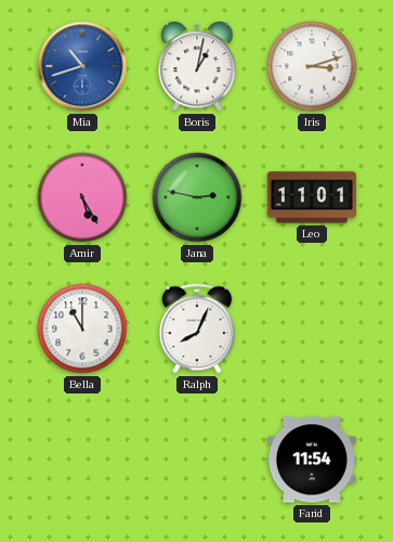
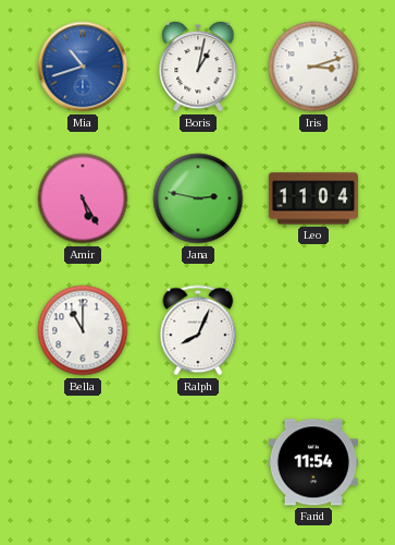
Leo: 11:01 -> 11:04
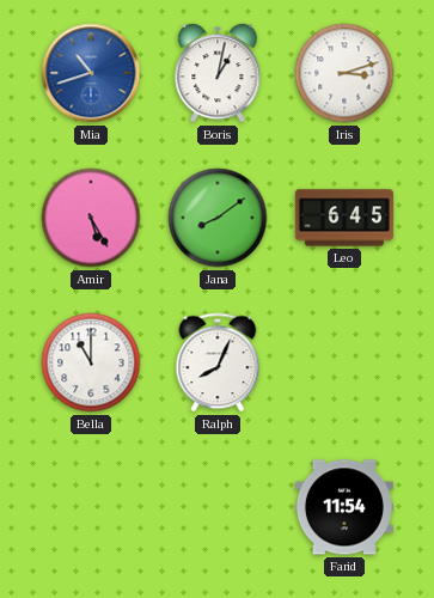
Jana: 2:47 -> 8:09
Leo: 11:04 -> 6:45
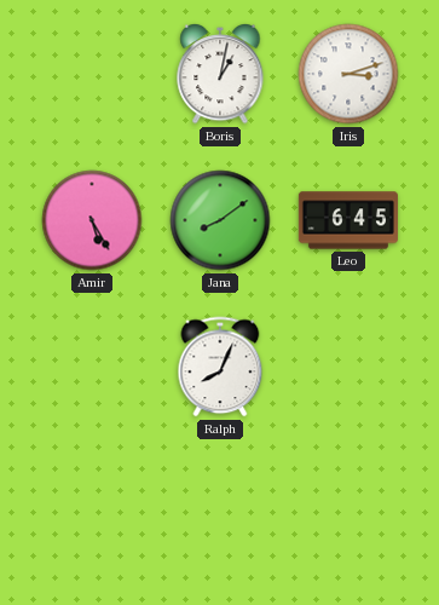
Mia: 10:42 -> none
Bella: 11:00 -> none
Farid: 11:54 -> none
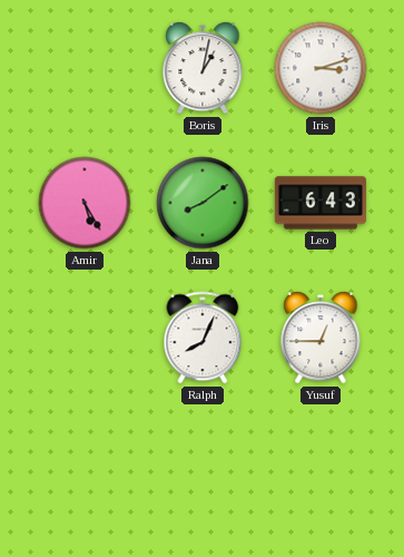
Leo: 6:45 -> 6:43
Yusuf: none -> 12:45
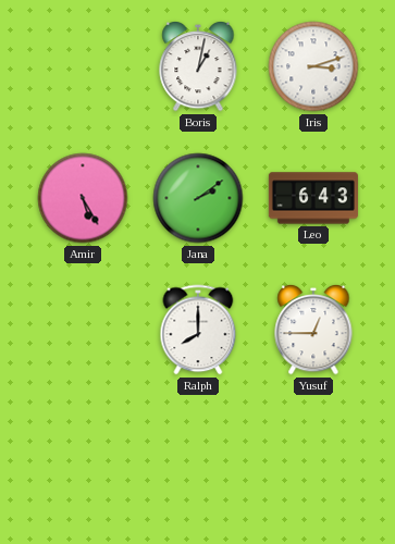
Jana: 8:09 -> 2:09
Ralph: 8:04 -> 8:00
